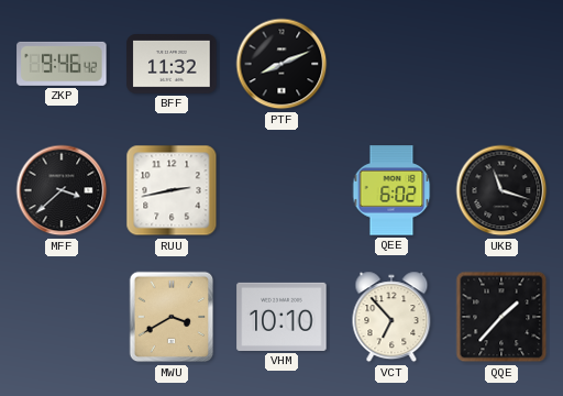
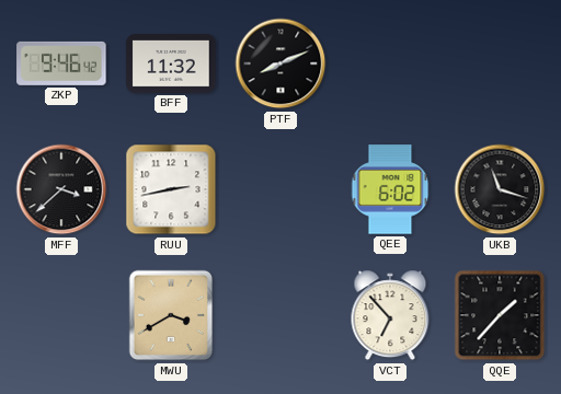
VHM: 10:10 -> none
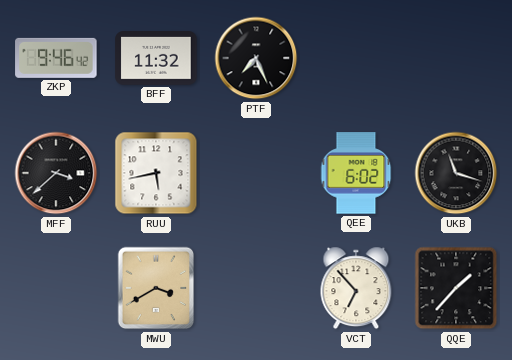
PTF: 8:11 -> 7:26
RUU: 2:43 -> 5:43
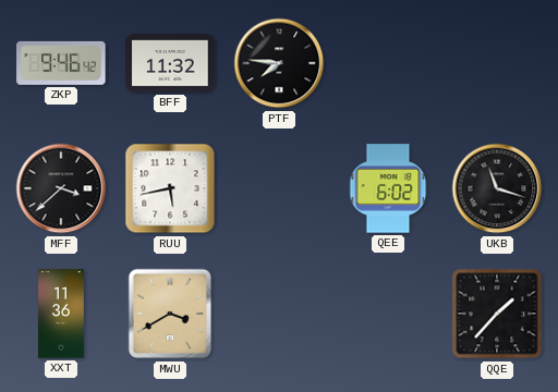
PTF: 7:26 -> 7:46
XXT: none -> 11:36
VCT: 6:53 -> none
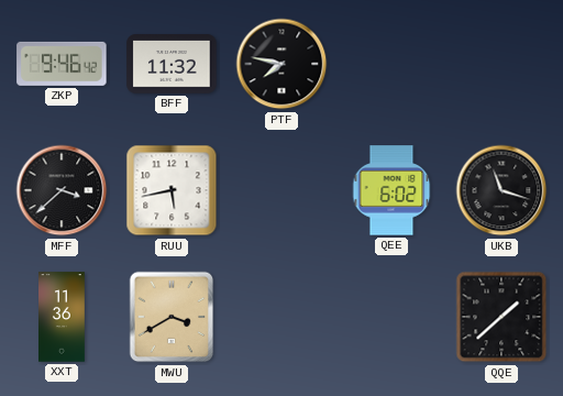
PTF: 7:46 -> 7:47
QQE: 1:37 -> 1:38
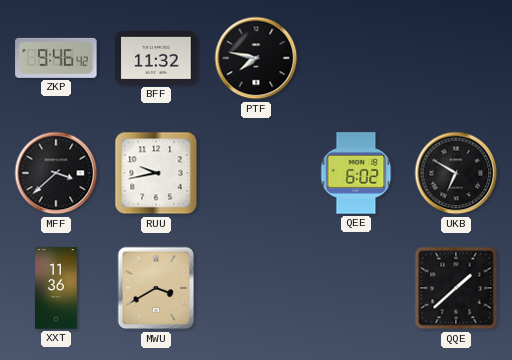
RUU: 5:43 -> 9:43
UKB: 11:18 -> 6:50
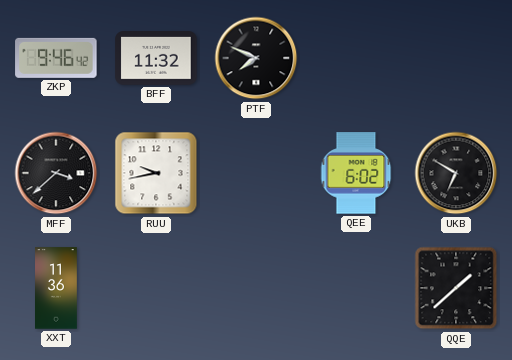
PTF: 7:47 -> 7:49
MWU: 3:40 -> none
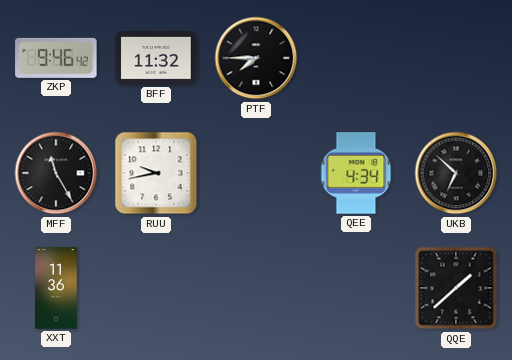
PTF: 7:49 -> 7:45
MFF: 3:38 -> 11:25
QEE: 6:02 -> 4:34
UKB: 6:50 -> 6:52
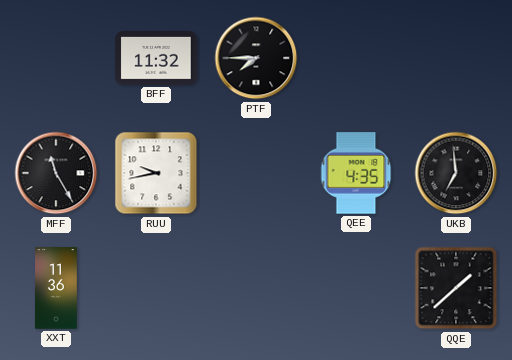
ZKP: 9:46 -> none
QEE: 4:34 -> 4:35
UKB: 6:52 -> 6:59
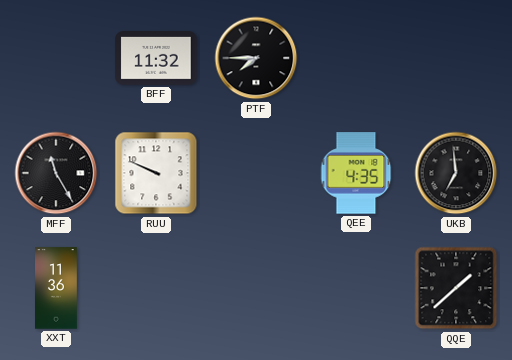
RUU: 9:43 -> 9:49
